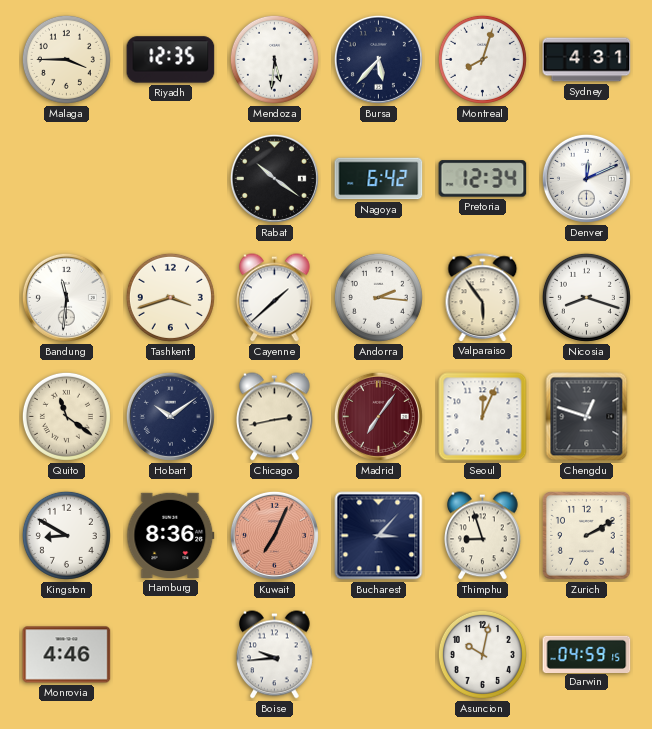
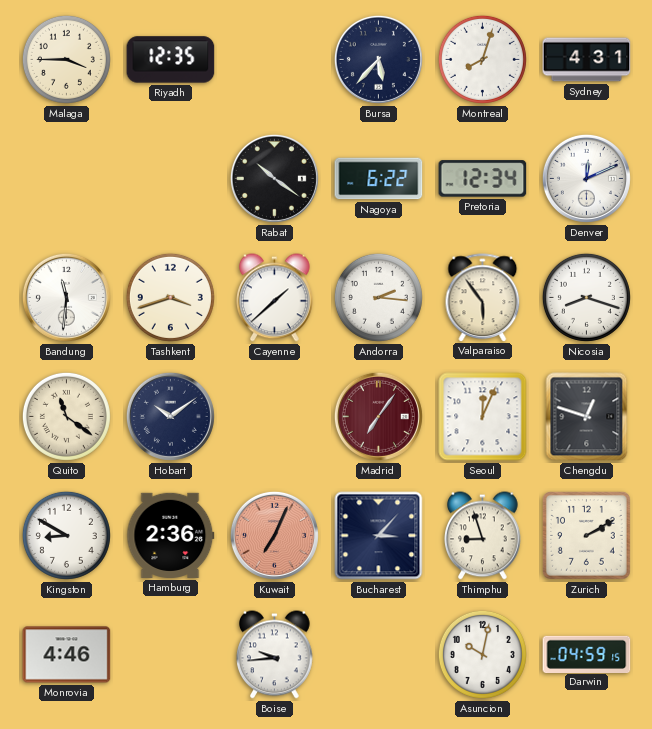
Mendoza: 5:31 -> none
Nagoya: 6:42 -> 6:22
Chicago: 2:43 -> none
Hamburg: 8:36 -> 2:36
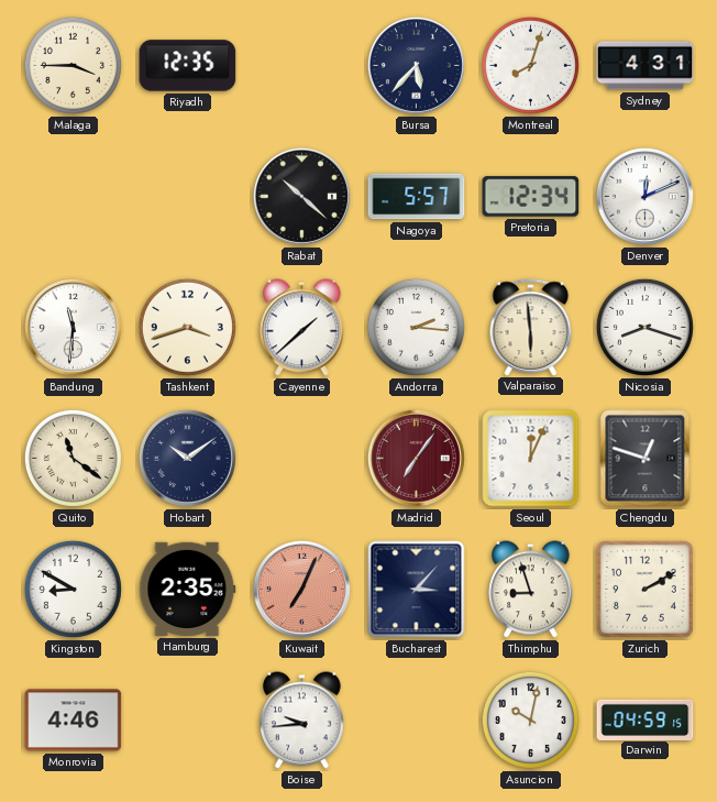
Rabat: 10:21 -> 10:22
Nagoya: 6:22 -> 5:57
Valparaiso: 5:54 -> 5:59
Hamburg: 2:36 -> 2:35
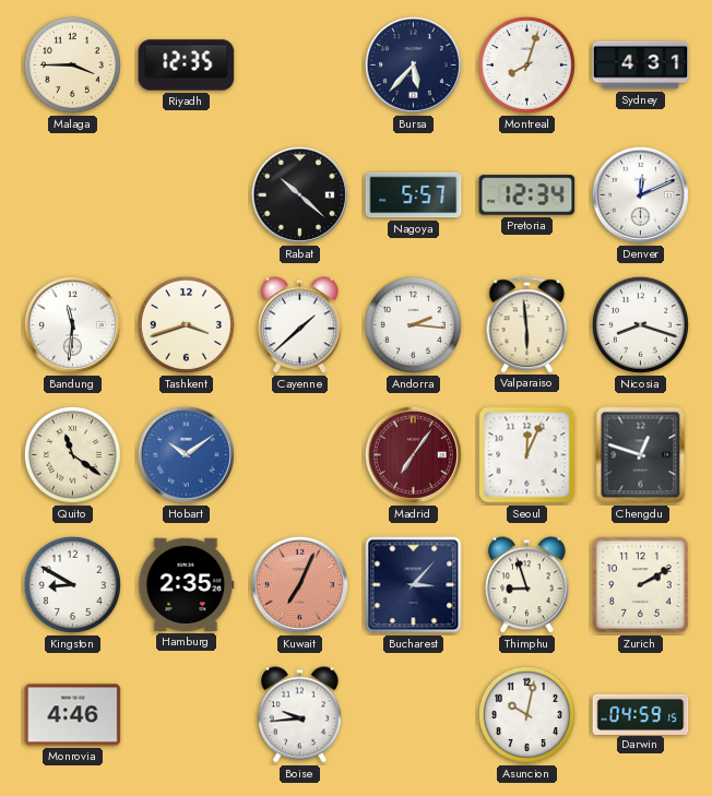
Hobart dial: navy -> blue
